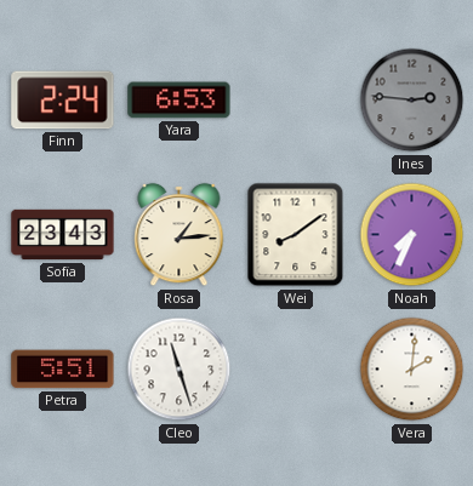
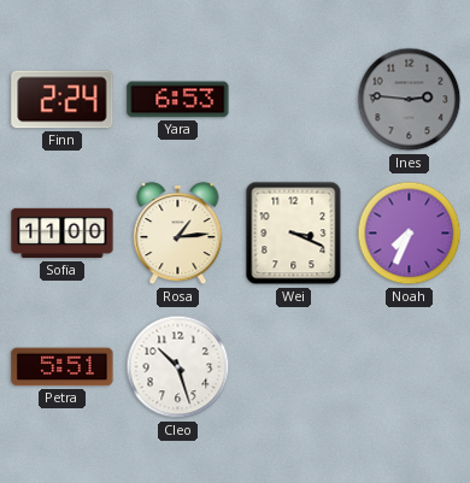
Sofia: 23:43 -> 11:00
Wei: 8:09 -> 3:19
Cleo: 11:27 -> 10:27
Vera: 2:01 -> none
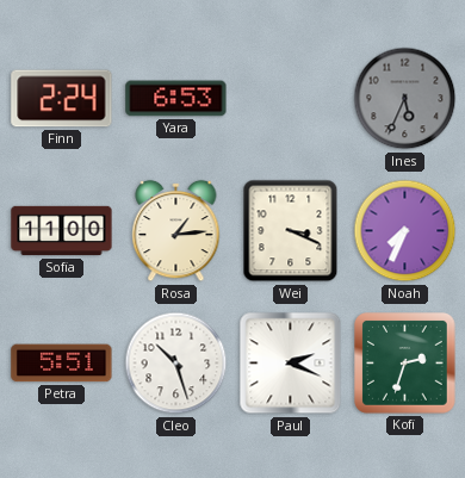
Ines: 2:46 -> 5:34
Paul: none -> 2:19
Kofi: none -> 2:33
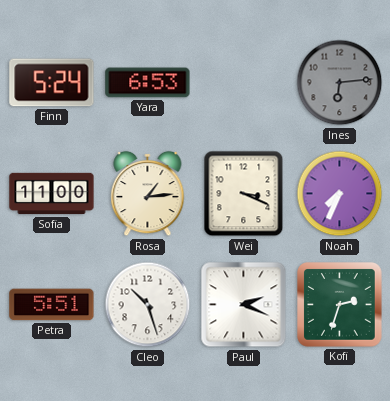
Finn: 2:24 -> 5:24
Ines: 5:34 -> 6:14
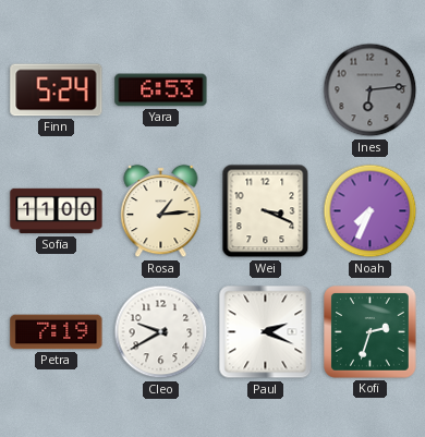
Petra: 5:51 -> 7:19
Cleo: 10:27 -> 9:40
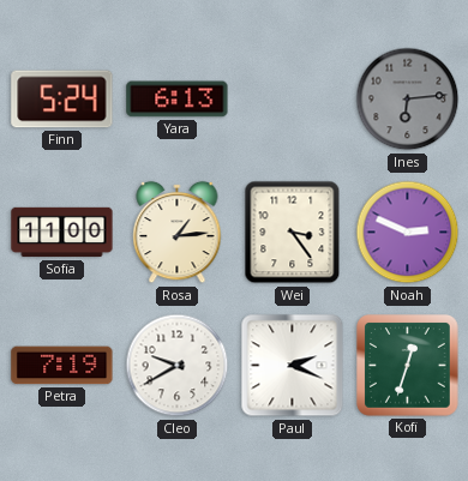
Yara: 6:53 -> 6:13
Wei: 3:19 -> 3:24
Noah: 7:34 -> 2:49
Kofi: 2:33 -> 12:33
